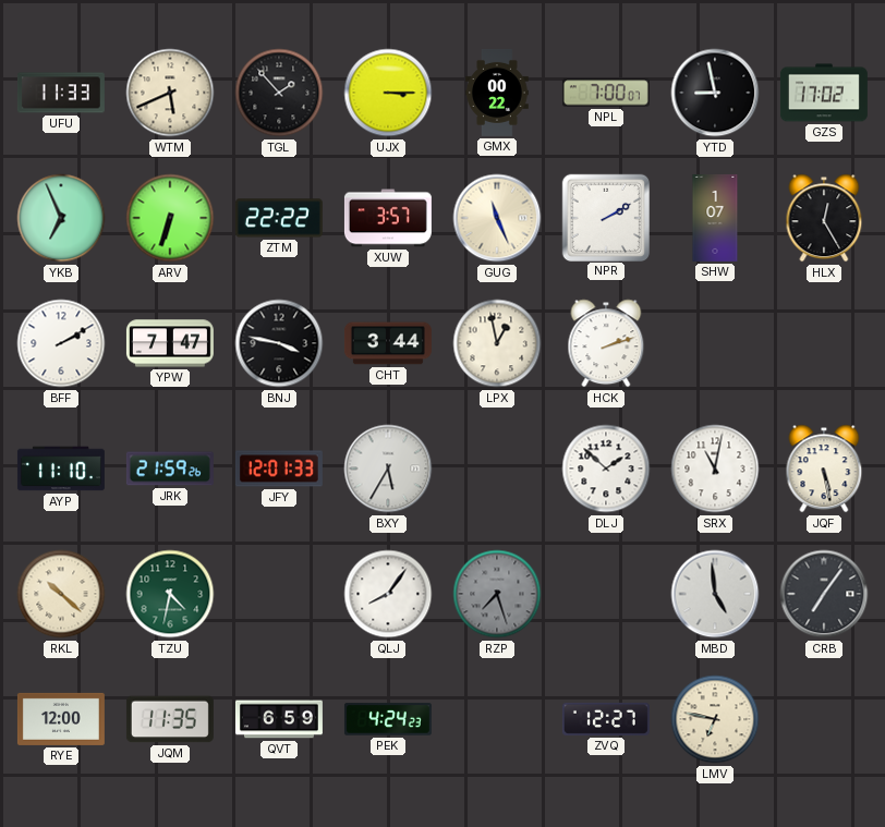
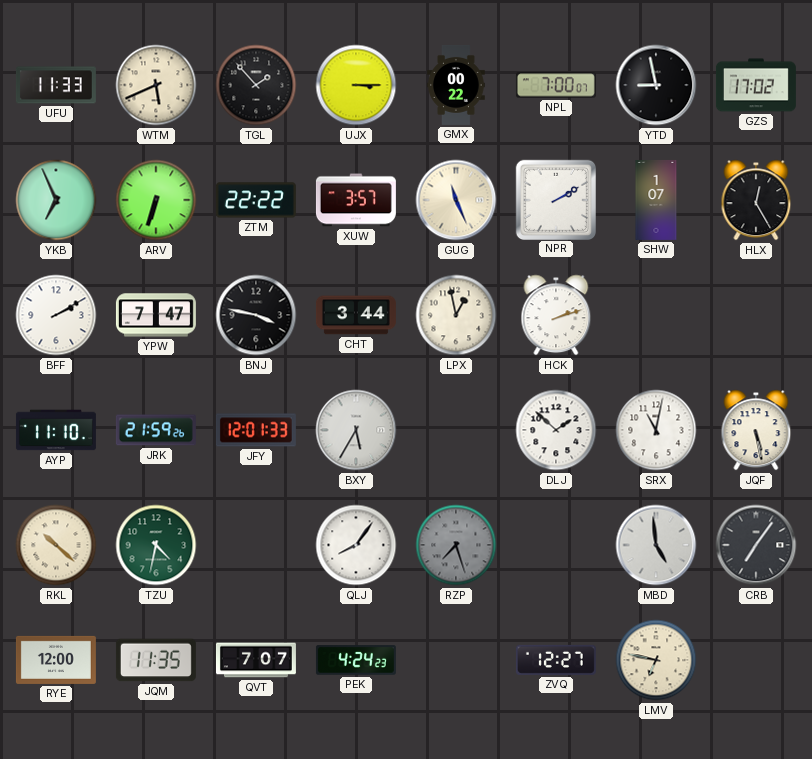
QVT: 6:59 -> 7:07
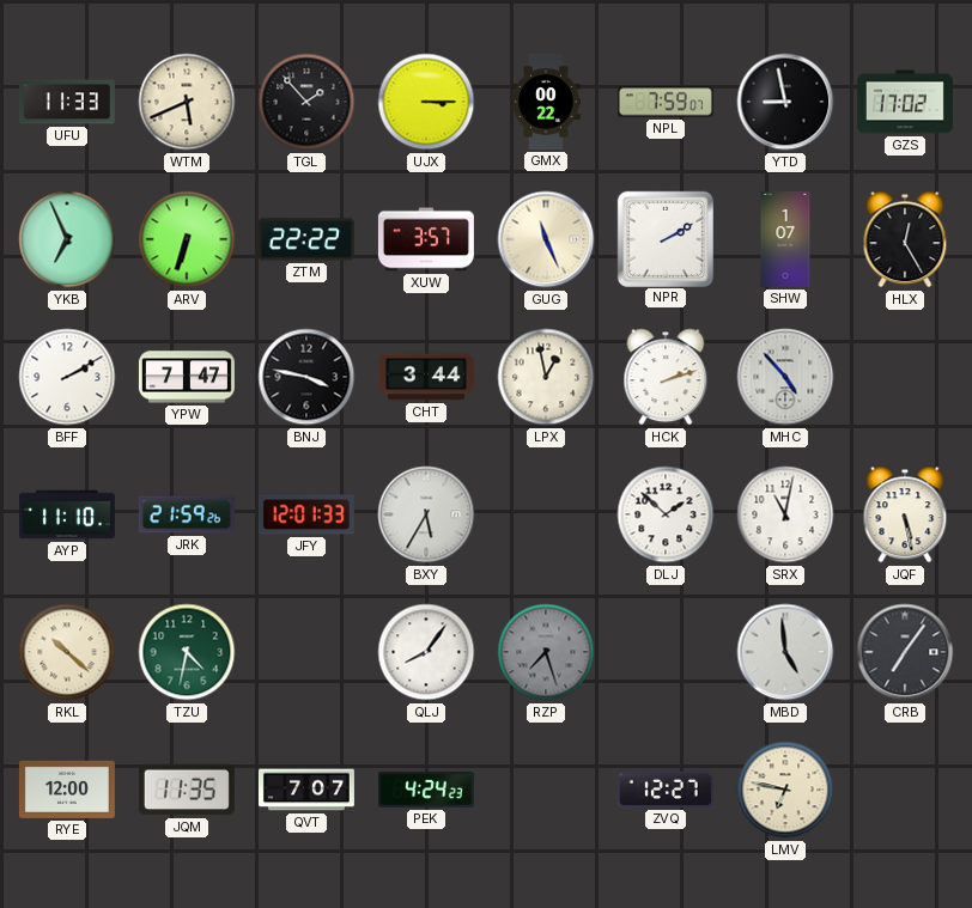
NPL: 7:00 -> 7:59
MHC: none -> 4:53
